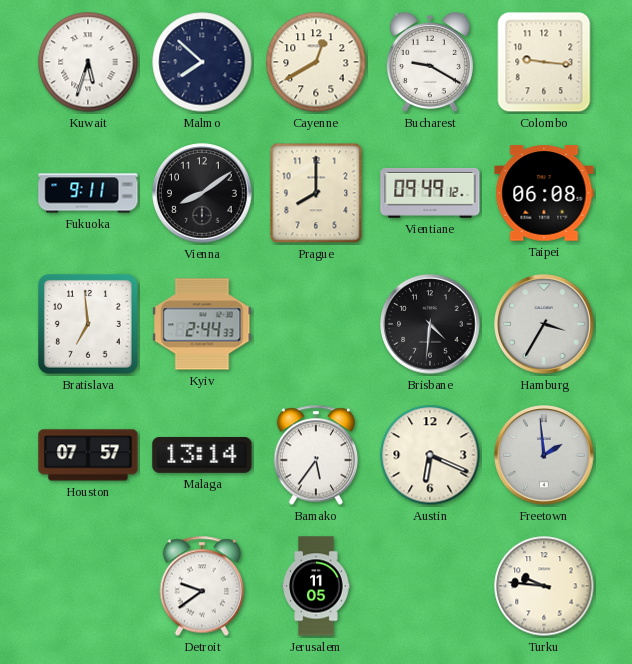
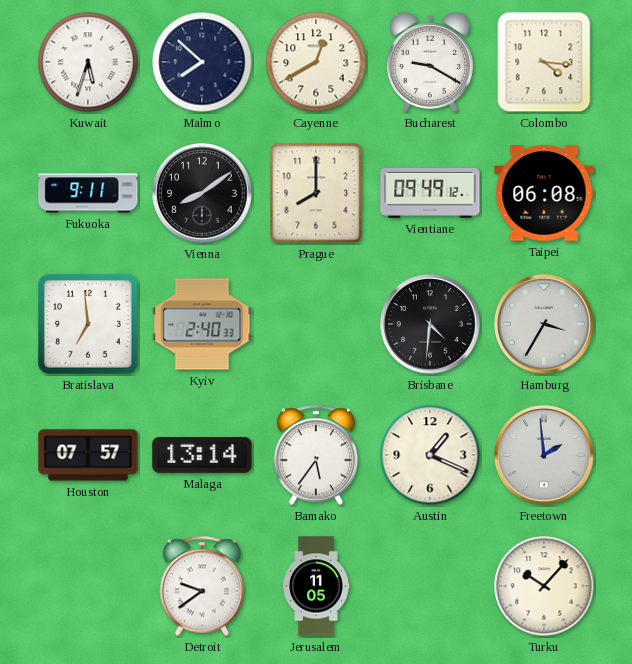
Colombo: 9:16 -> 4:16
Kyiv: 2:44 -> 2:40
Austin: 6:19 -> 1:19
Turku: 9:46 -> 10:07
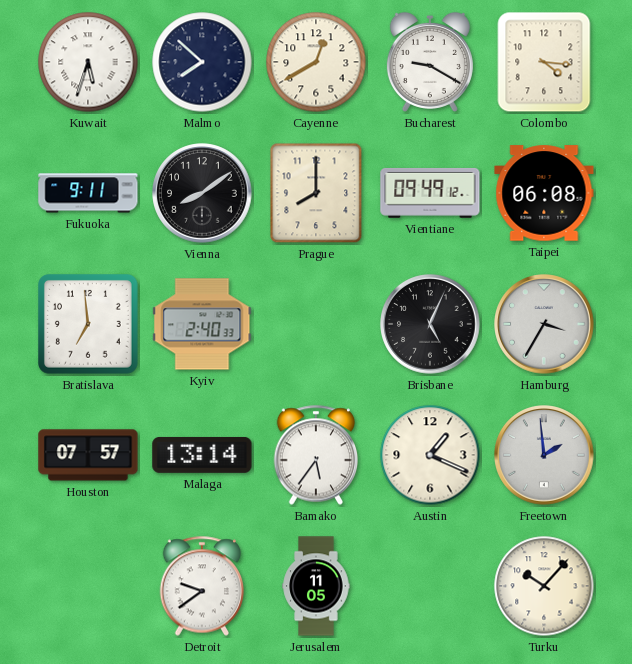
Brisbane: 4:31 -> 5:04
